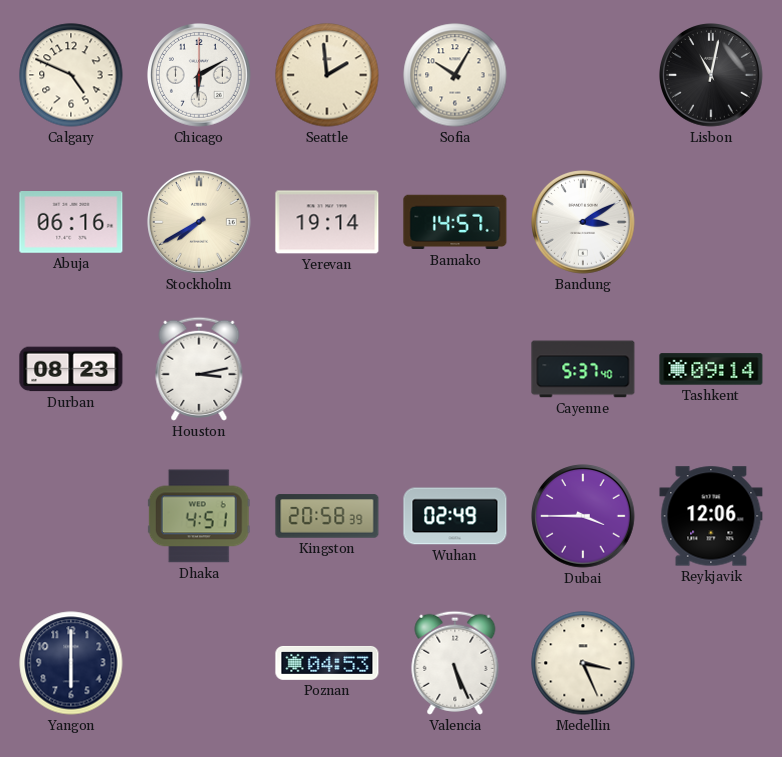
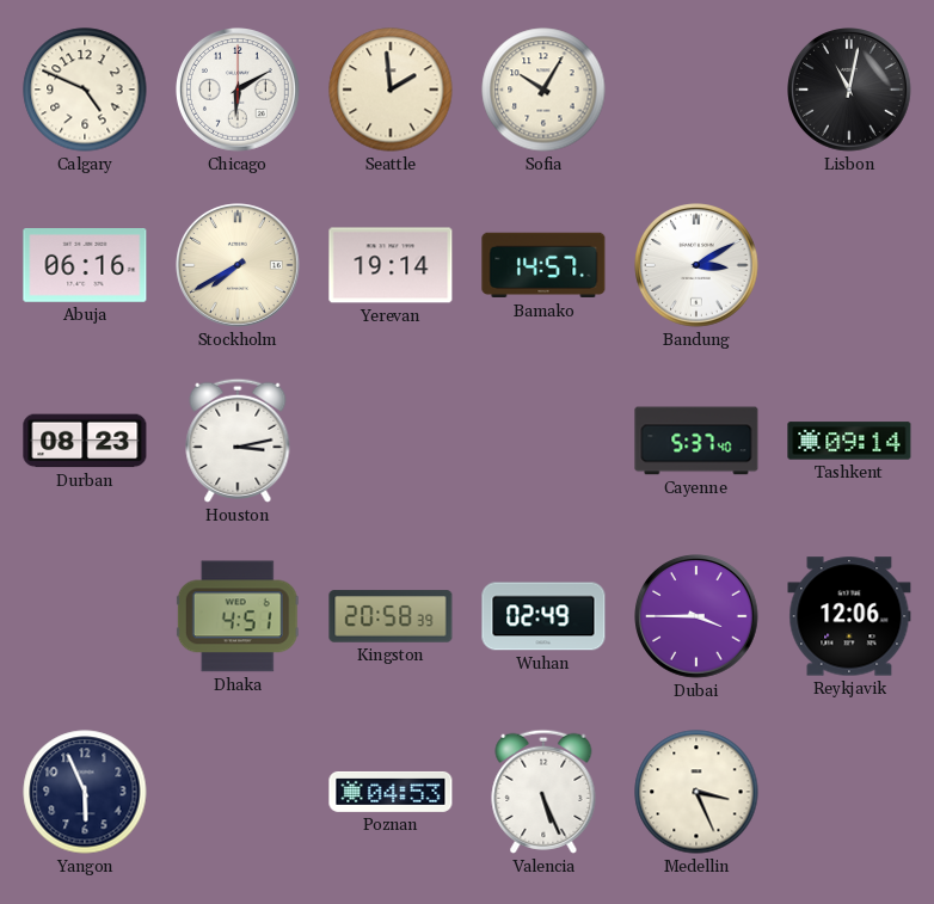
Yangon: 6:00 -> 5:56
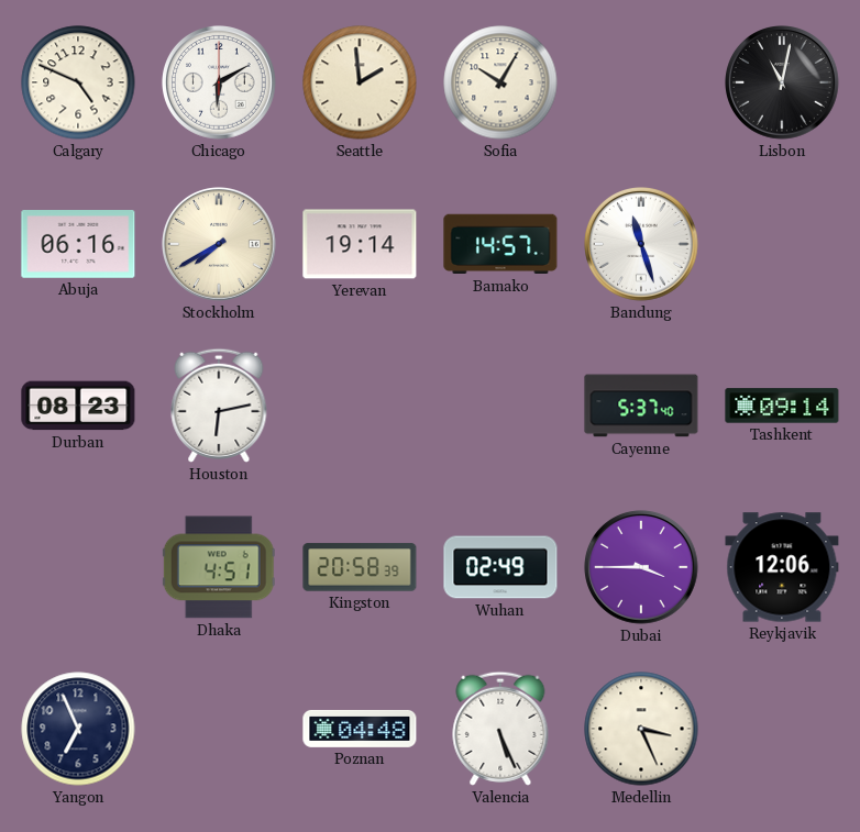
Bandung: 3:10 -> 11:27
Houston: 3:13 -> 6:13
Yangon: 5:56 -> 6:56
Poznan: 04:53 -> 04:48
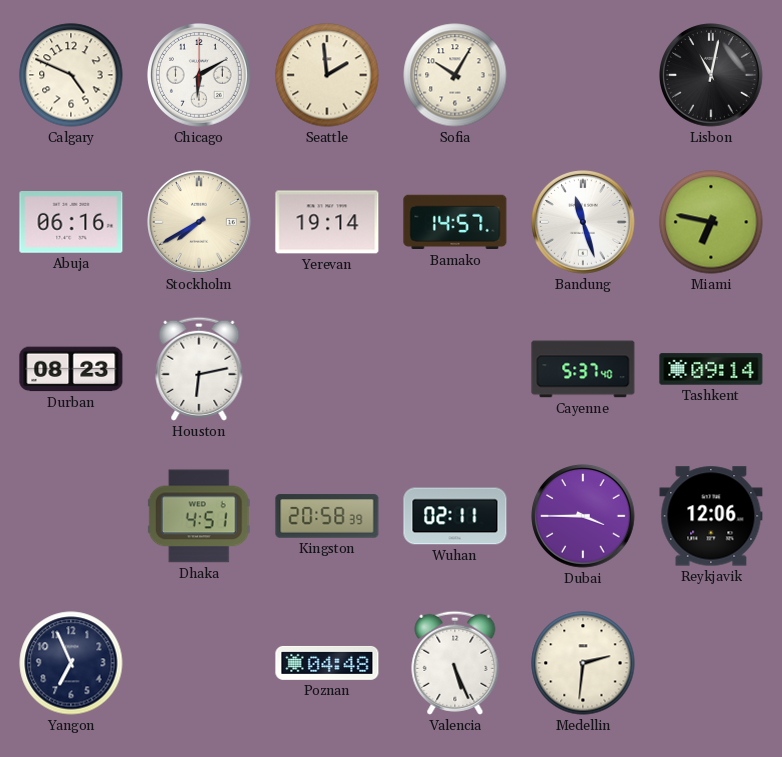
Miami: none -> 6:47
Wuhan: 02:49 -> 02:11
Medellin: 3:26 -> 2:31
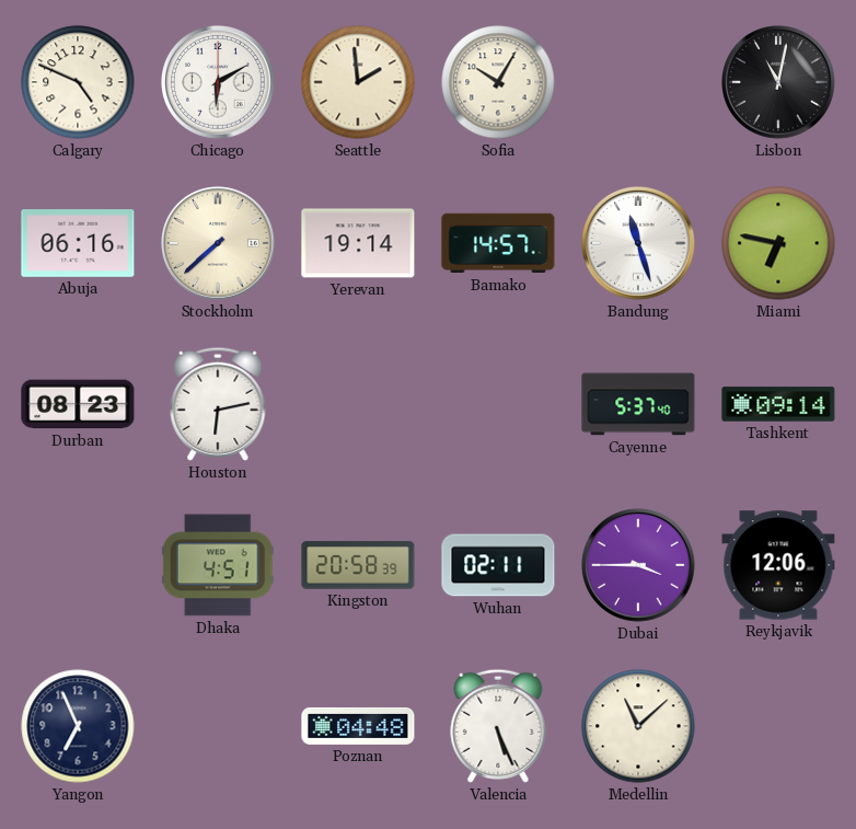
Stockholm: 7:40 -> 7:38
Medellin: 2:31 -> 11:08
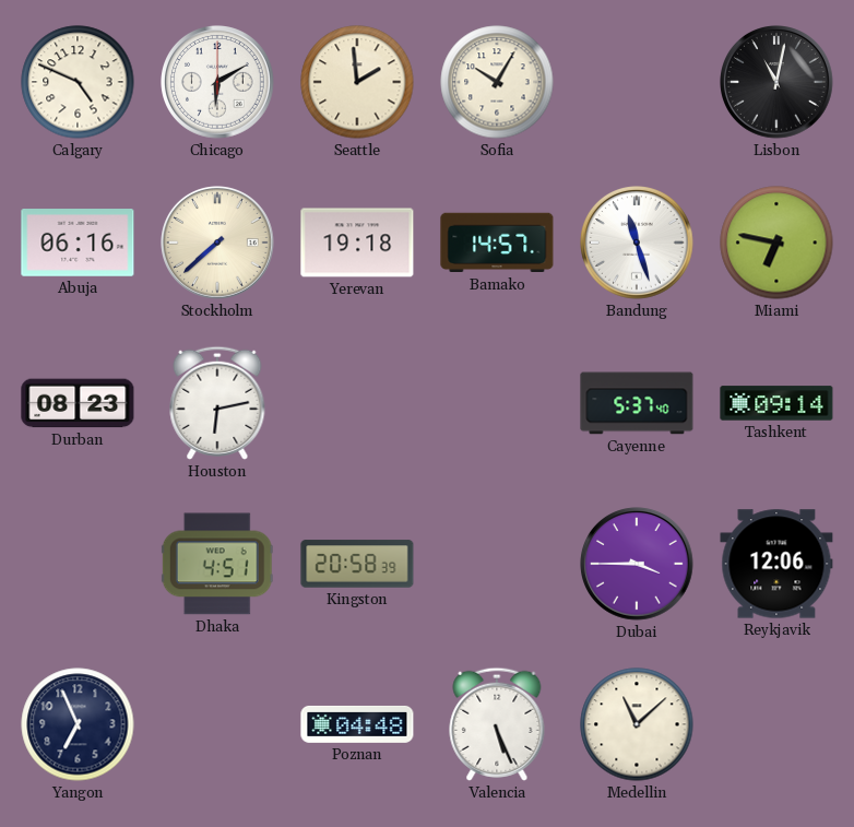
Yerevan: 19:14 -> 19:18
Wuhan: 02:11 -> none
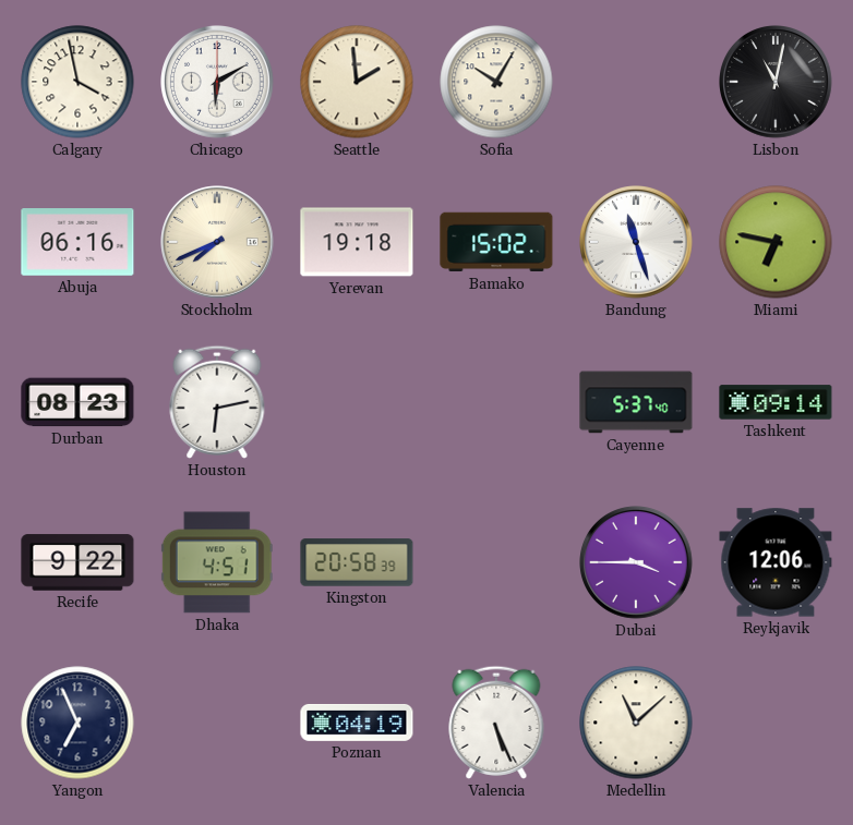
Calgary: 4:49 -> 3:58
Stockholm: 7:38 -> 7:41
Bamako: 14:57 -> 15:02
Recife: none -> 9:22
Poznan: 04:48 -> 04:19
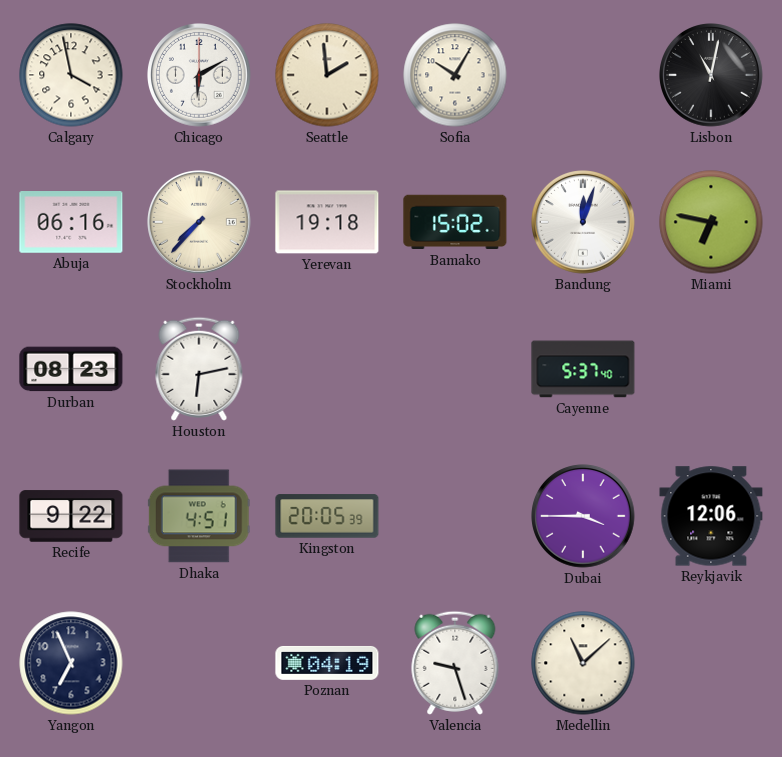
Stockholm: 7:41 -> 7:37
Bandung: 11:27 -> 12:03
Tashkent: 09:14 -> none
Kingston: 20:58 -> 20:05
Valencia: 5:26 -> 9:27
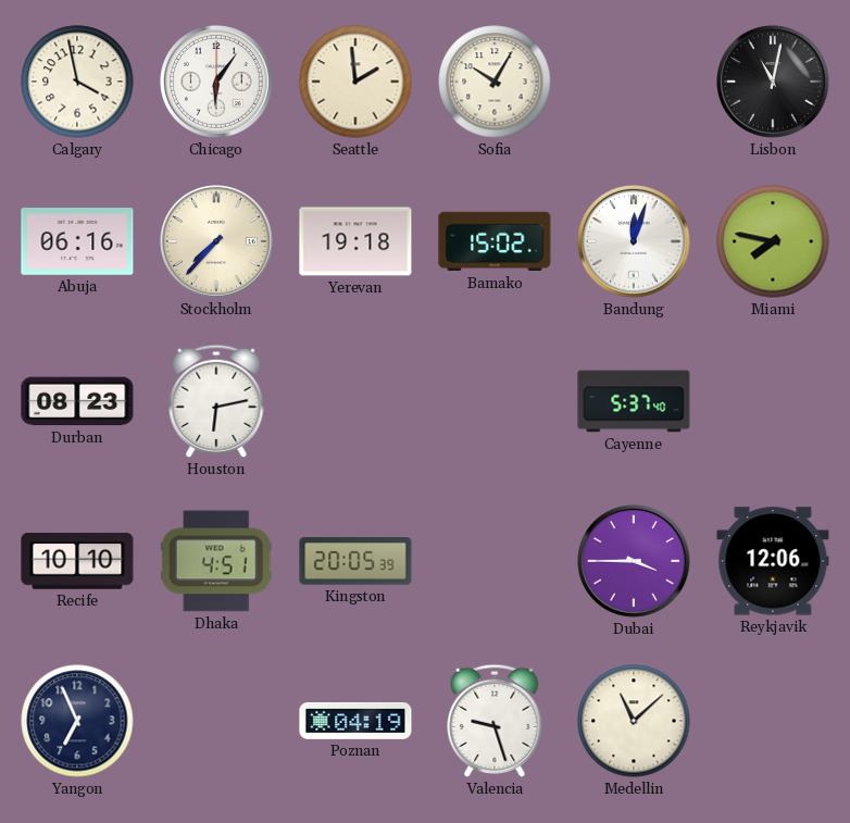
Chicago: 6:10 -> 6:06
Miami: 6:47 -> 7:47
Recife: 9:22 -> 10:10
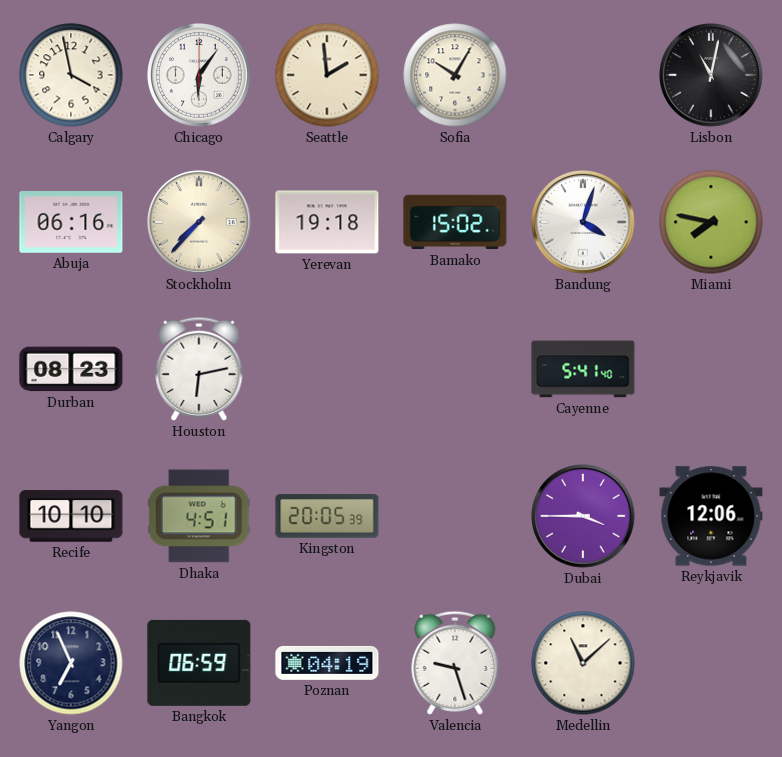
Bandung: 12:03 -> 4:03
Cayenne: 5:37 -> 5:41
Bangkok: none -> 06:59
